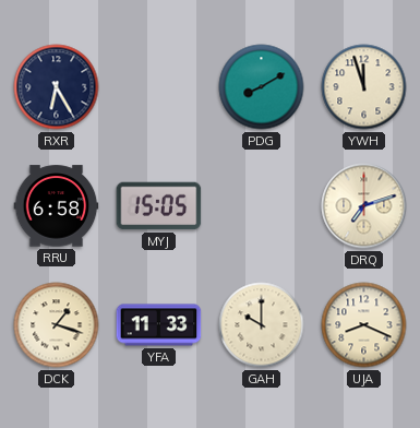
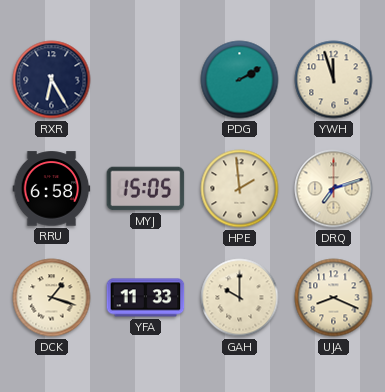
PDG: 8:10 -> 2:10
HPE: none -> 1:59
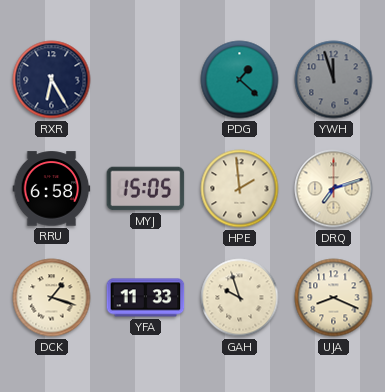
PDG: 2:10 -> 1:22
YWH dial: cream -> grey
GAH: 10:00 -> 9:57
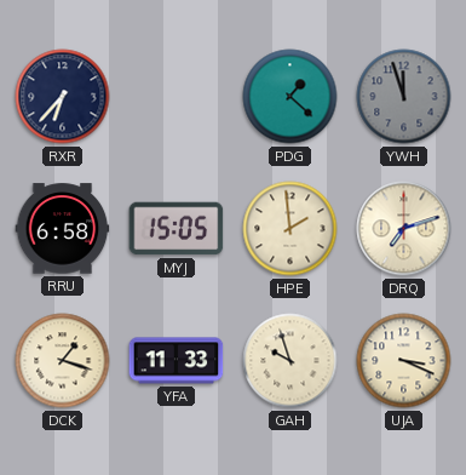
RXR: 6:25 -> 6:37
UJA: 8:19 -> 3:19
